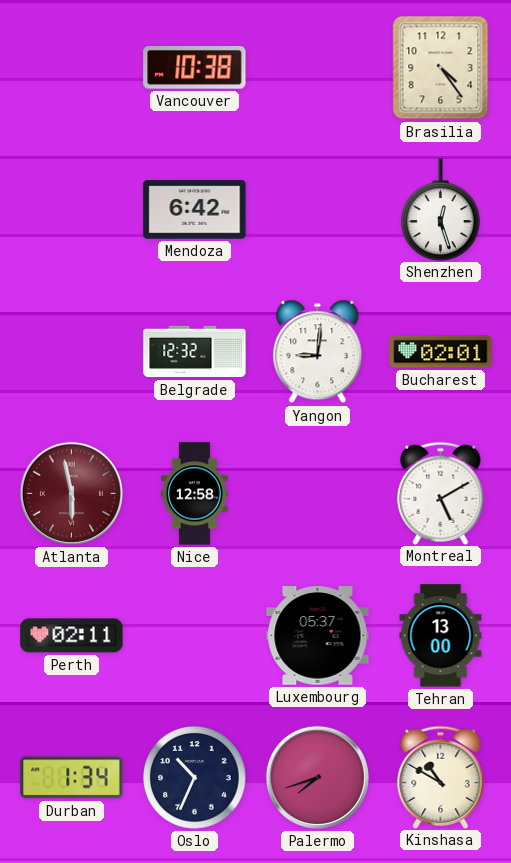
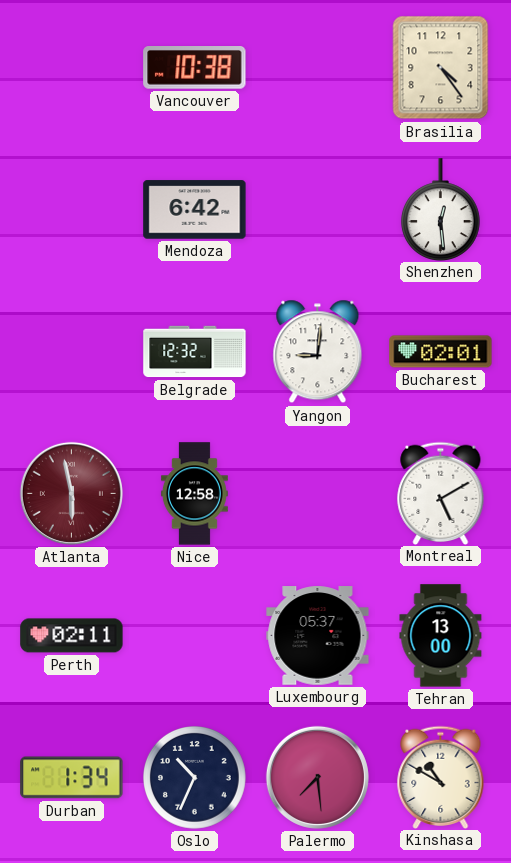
Shenzhen: 12:27 -> 12:29
Palermo: 7:42 -> 7:29
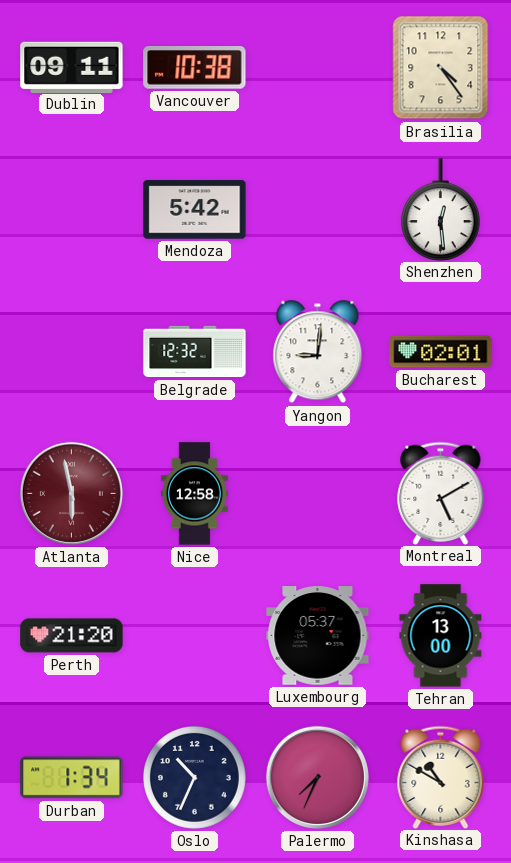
Dublin: none -> 09:11
Mendoza: 6:42 -> 5:42
Perth: 02:11 -> 21:20
Palermo: 7:29 -> 7:34
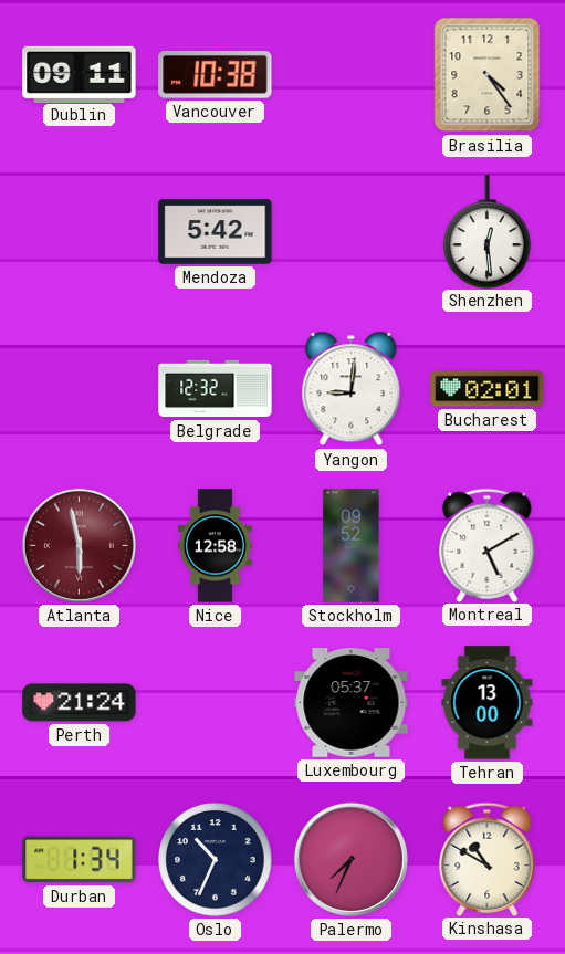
Stockholm: none -> 09:52
Perth: 21:20 -> 21:24
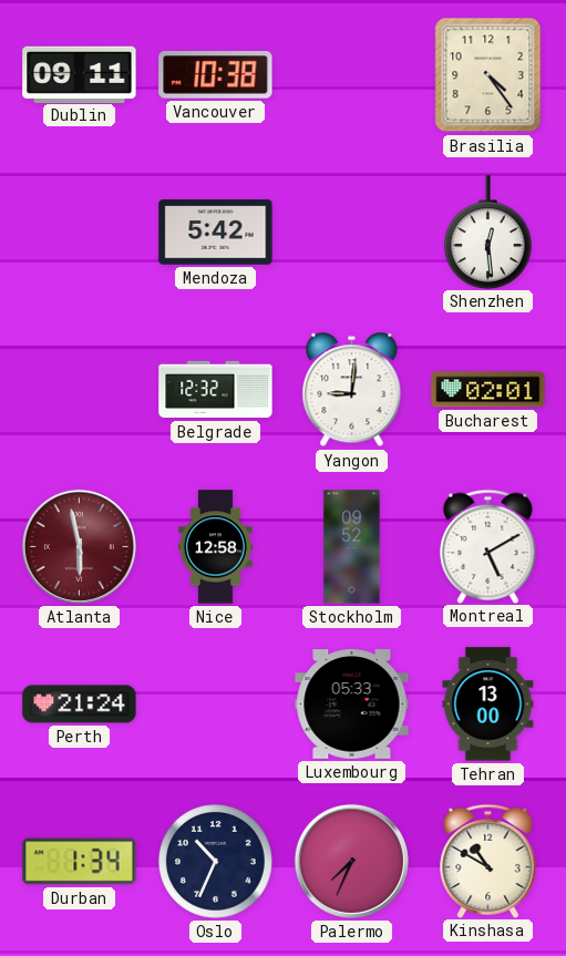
Luxembourg: 05:37 -> 05:33
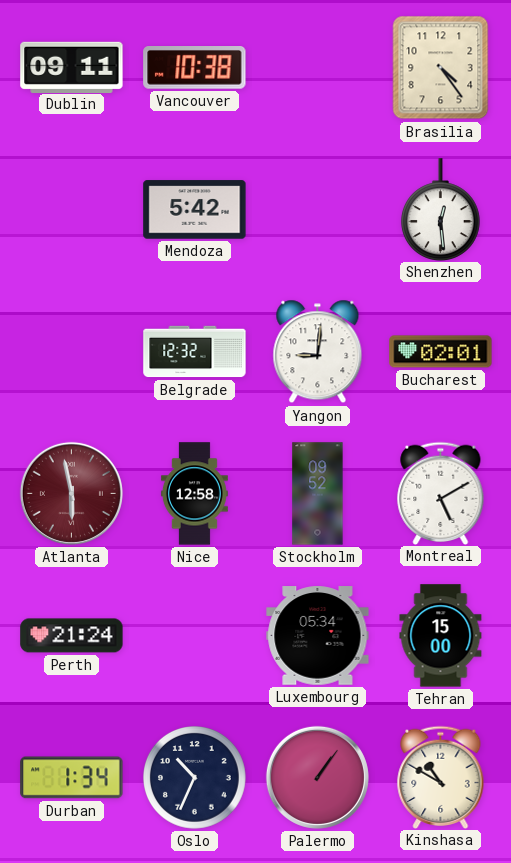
Luxembourg: 05:33 -> 05:34
Tehran: 13:00 -> 15:00
Palermo: 7:34 -> 1:06
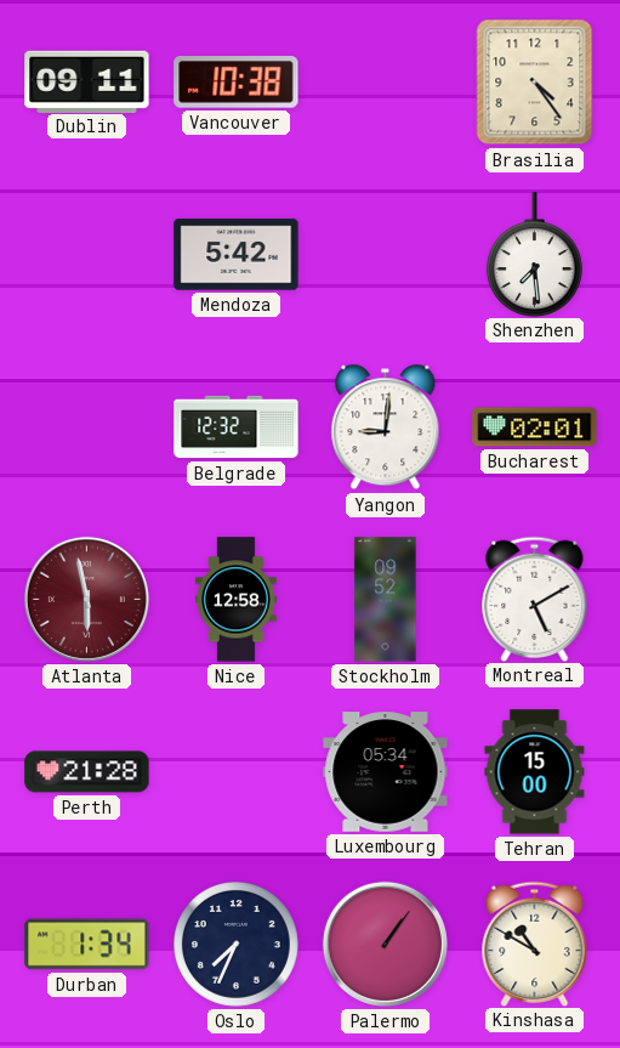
Shenzhen: 12:29 -> 7:29
Perth: 21:24 -> 21:28
Oslo: 10:34 -> 7:34
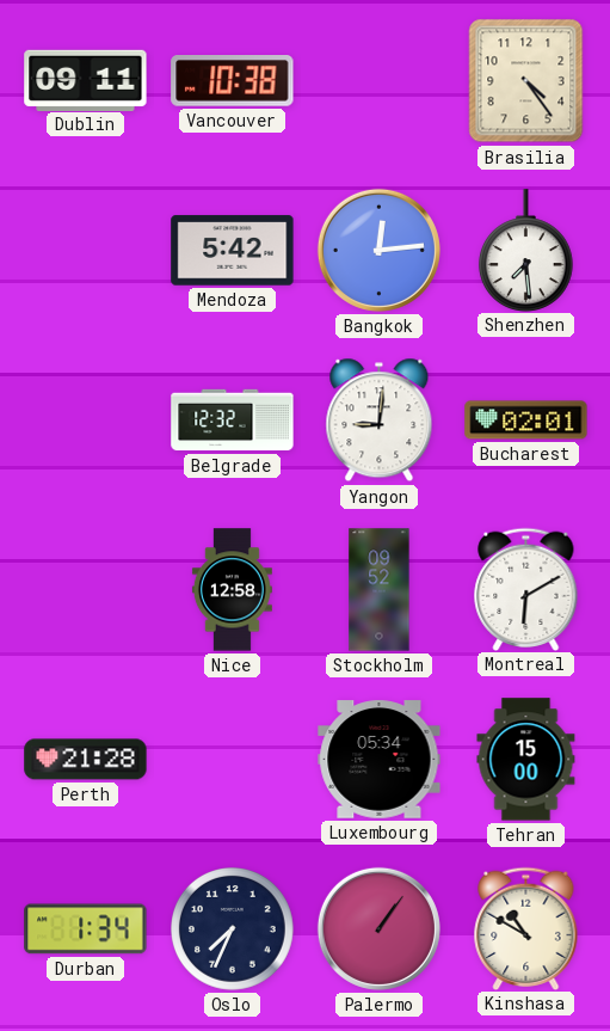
Bangkok: none -> 12:14
Atlanta: 5:58 -> none
Montreal: 5:10 -> 6:10
